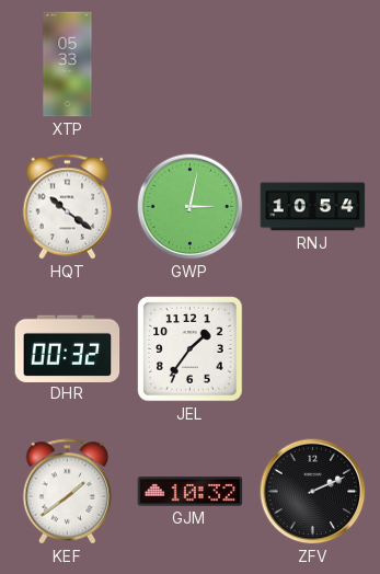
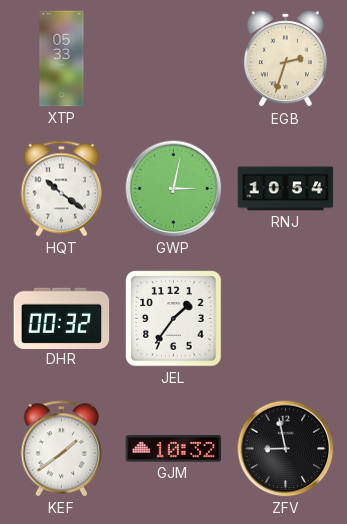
EGB: none -> 2:33
ZFV: 2:11 -> 8:58
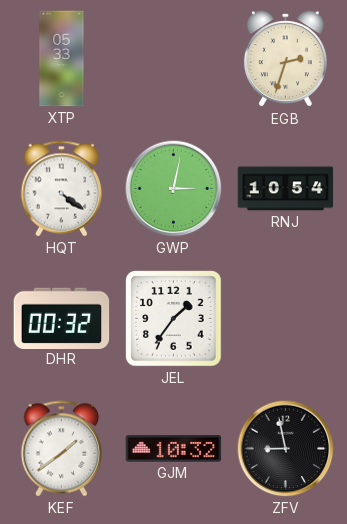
HQT: 10:21 -> 4:21
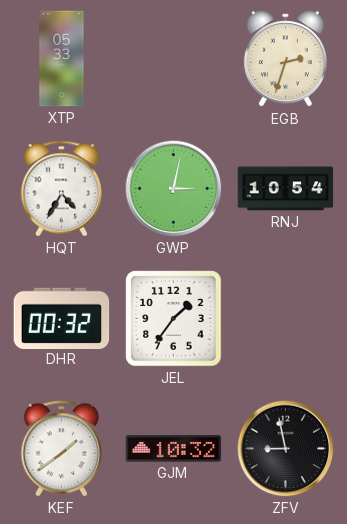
HQT: 4:21 -> 4:35
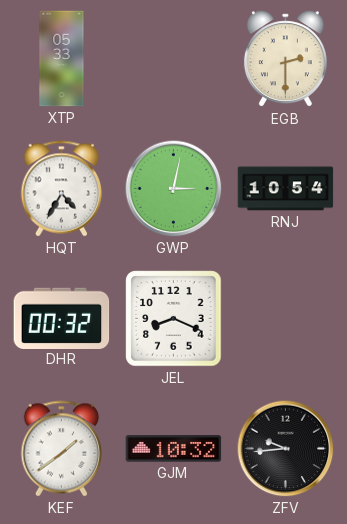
EGB: 2:33 -> 2:30
JEL: 1:36 -> 8:19
ZFV: 8:58 -> 9:44
